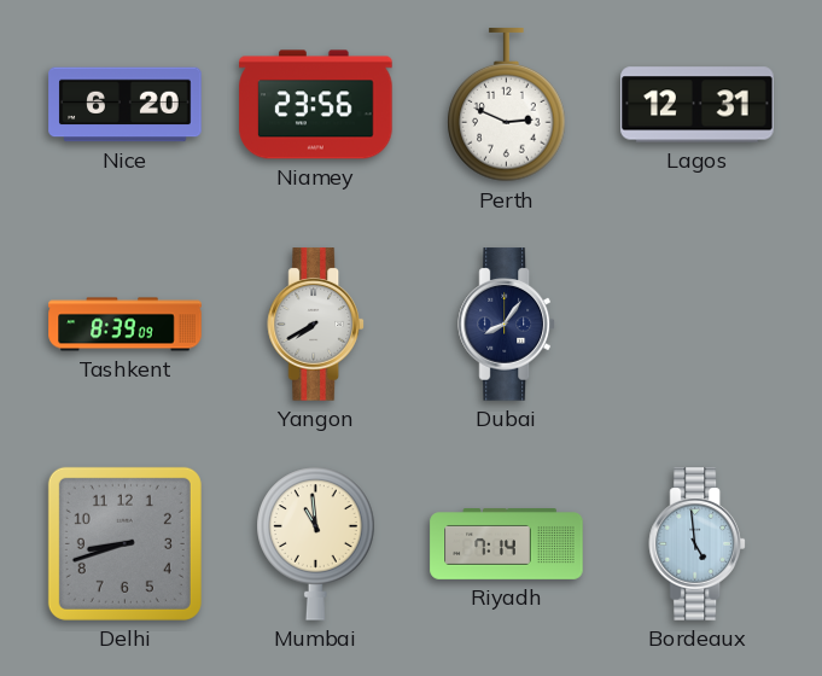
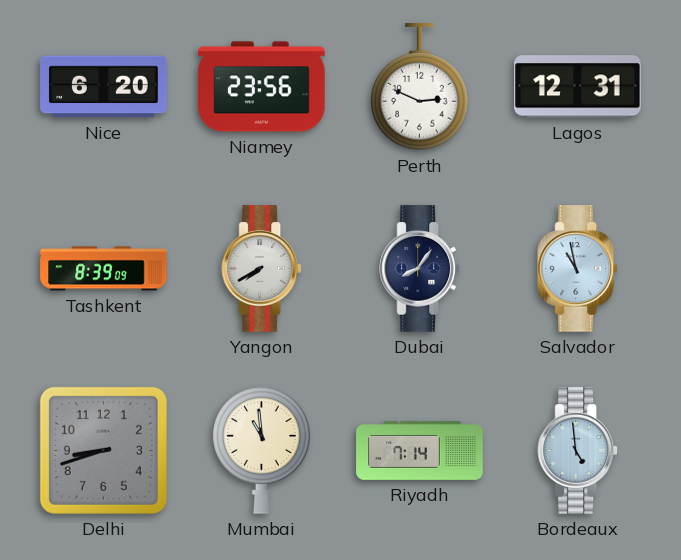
Salvador: none -> 10:58
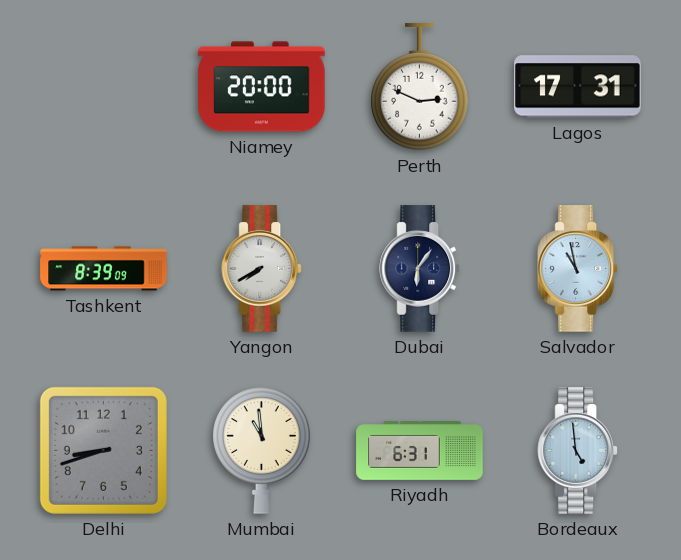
Nice: 6:20 -> none
Niamey: 23:56 -> 20:00
Lagos: 12:31 -> 17:31
Dubai: 8:06 -> 6:06
Riyadh: 7:14 -> 6:31
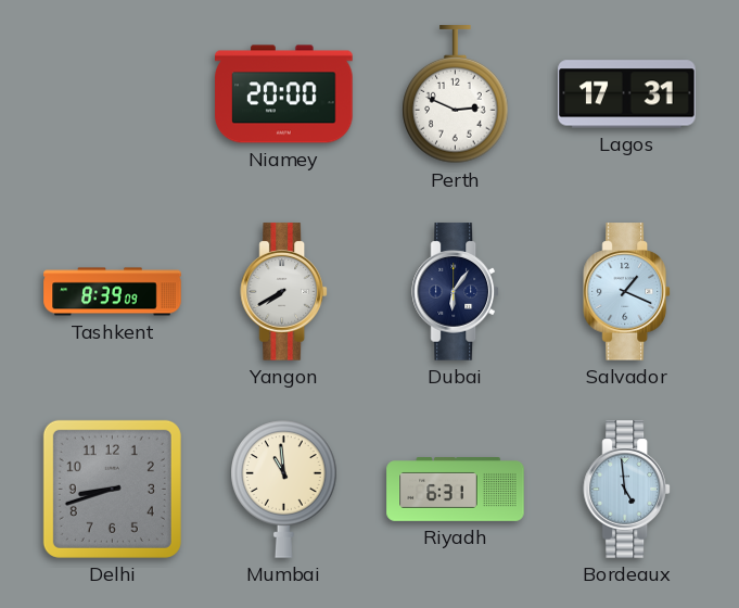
Salvador: 10:58 -> 1:19
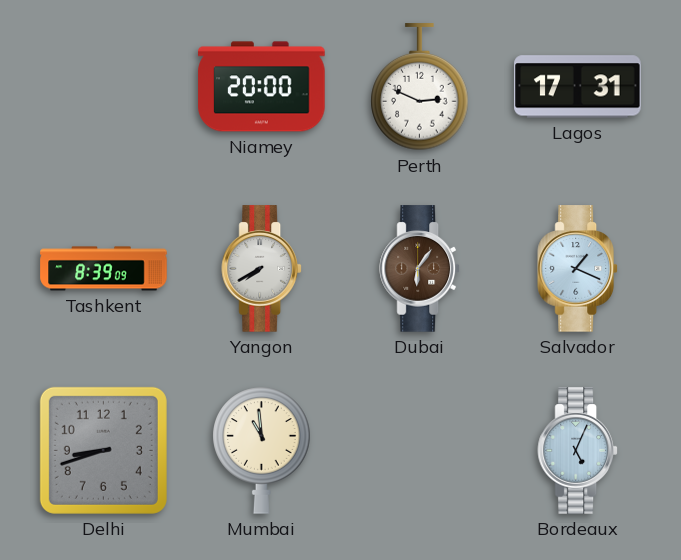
Dubai dial: navy -> brown
Riyadh: 6:31 -> none
Bordeaux: 4:59 -> 5:04
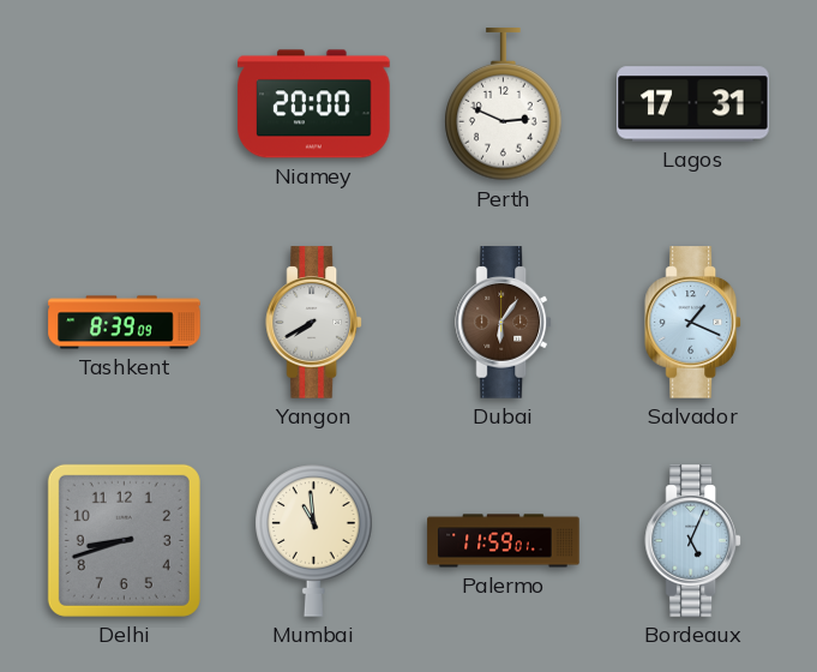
Palermo: none -> 11:59
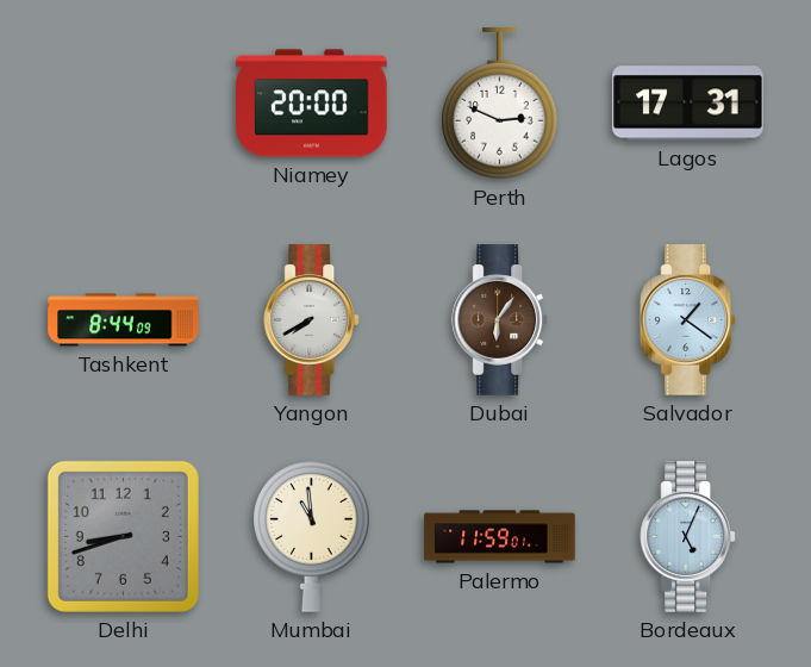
Tashkent: 8:39 -> 8:44
Salvador: 1:19 -> 1:21
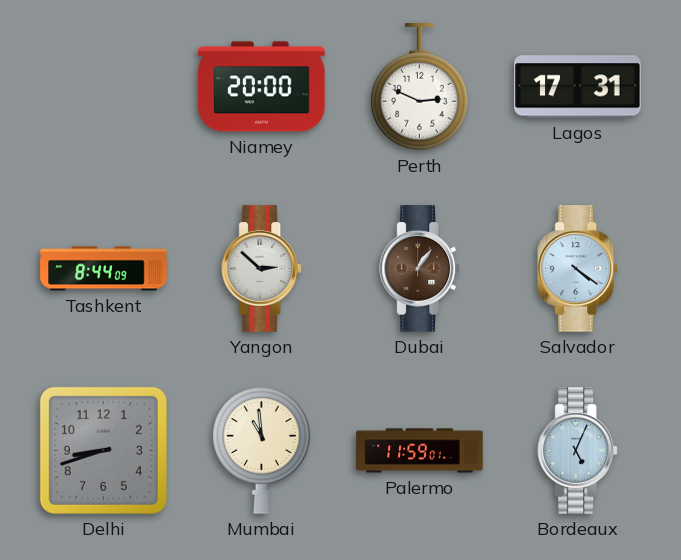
Yangon: 7:40 -> 2:52
Dubai: 6:06 -> 1:06
Salvador: 1:21 -> 4:21
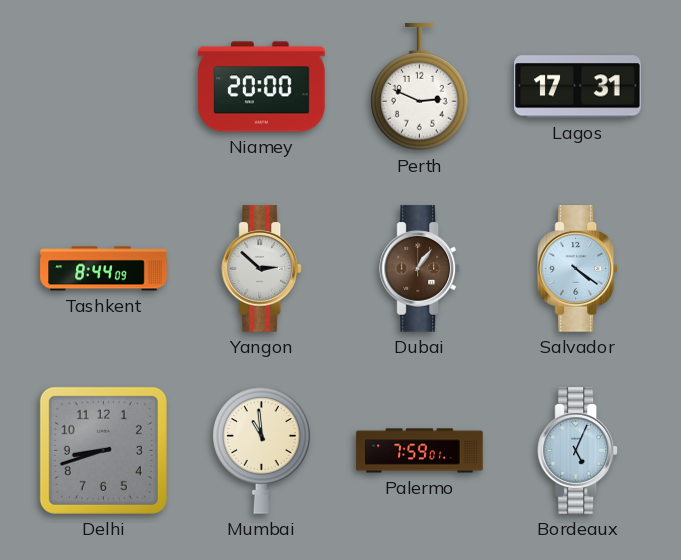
Palermo: 11:59 -> 7:59
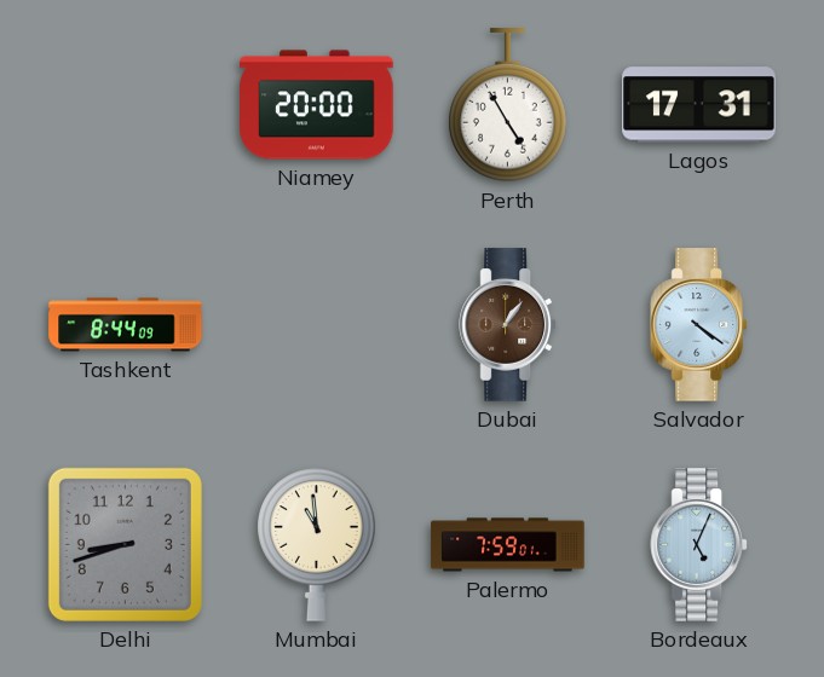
Perth: 2:49 -> 4:55
Yangon: 2:52 -> none
